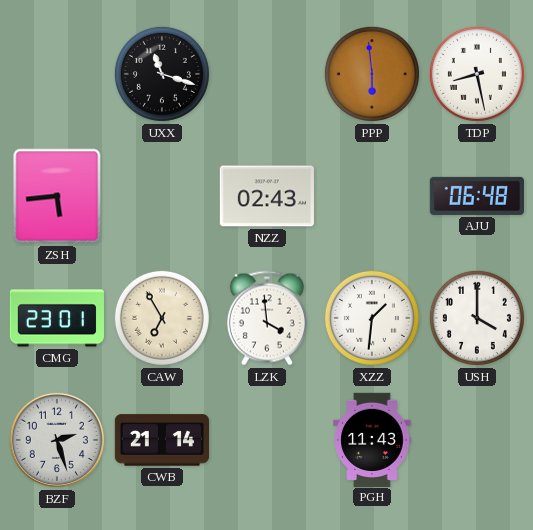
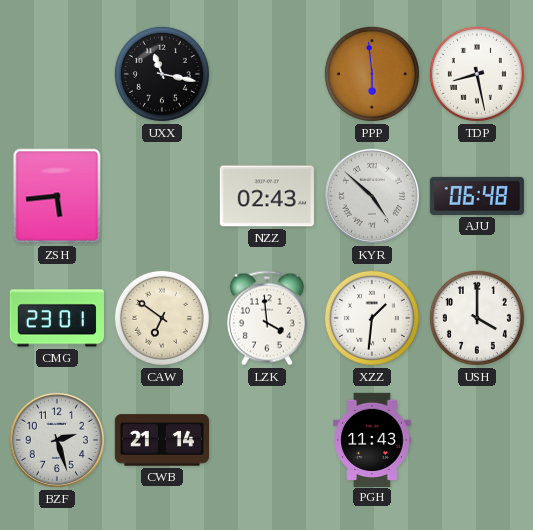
UXX: 11:18 -> 11:17
KYR: none -> 4:52
CAW: 6:55 -> 6:51
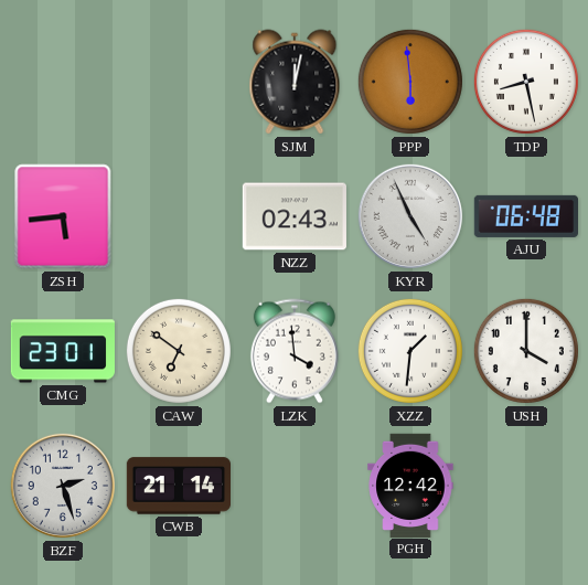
UXX: 11:17 -> none
SJM: none -> 12:02
KYR: 4:52 -> 4:56
PGH: 11:43 -> 12:42
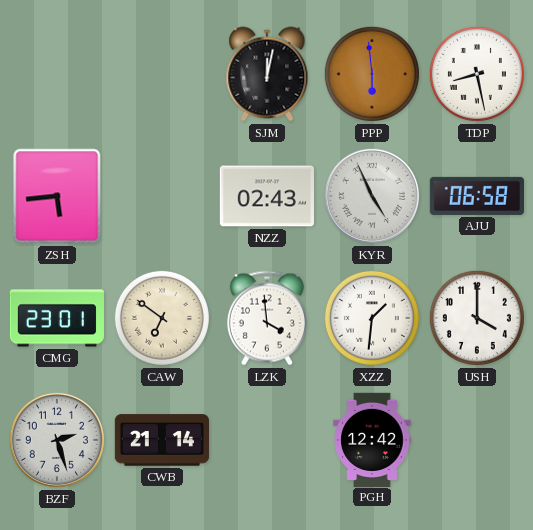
AJU: 06:48 -> 06:58
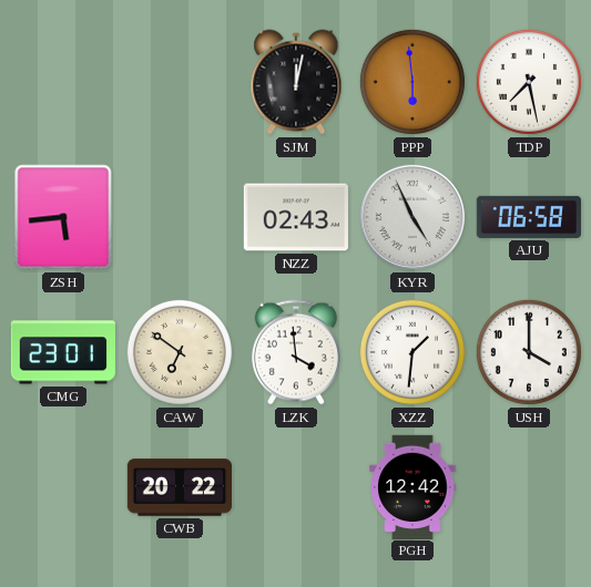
TDP: 8:28 -> 7:28
BZF: 2:27 -> none
CWB: 21:14 -> 20:22
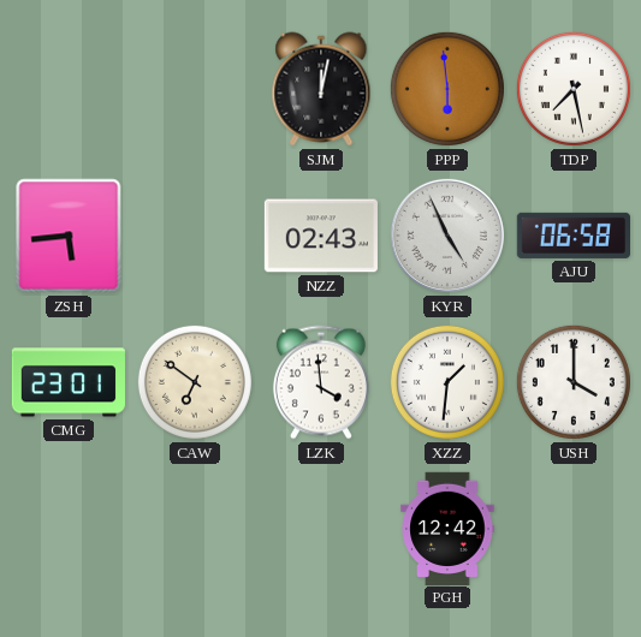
CWB: 20:22 -> none
